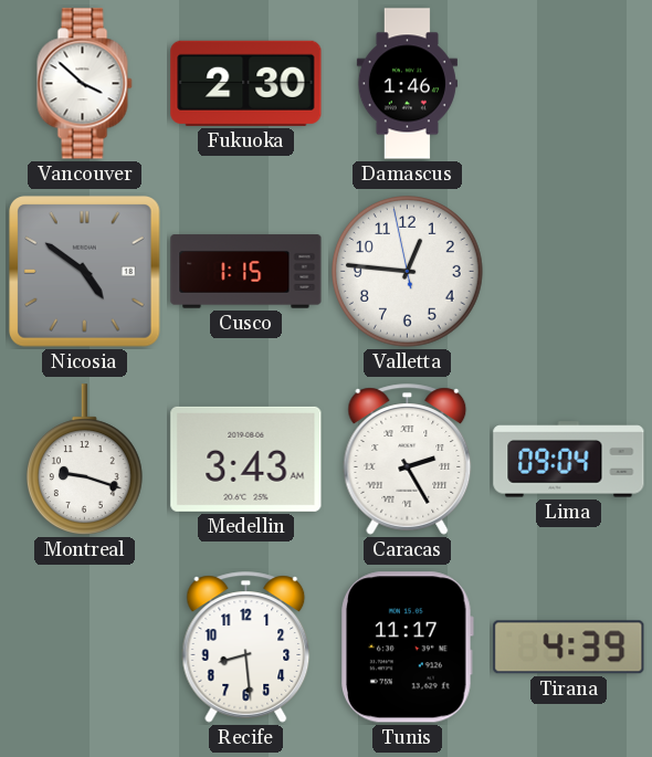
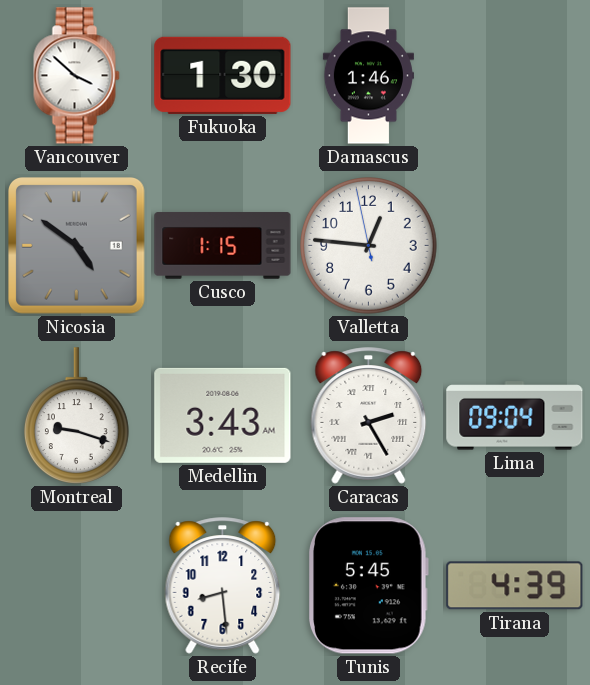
Fukuoka: 2:30 -> 1:30
Tunis: 11:17 -> 5:45
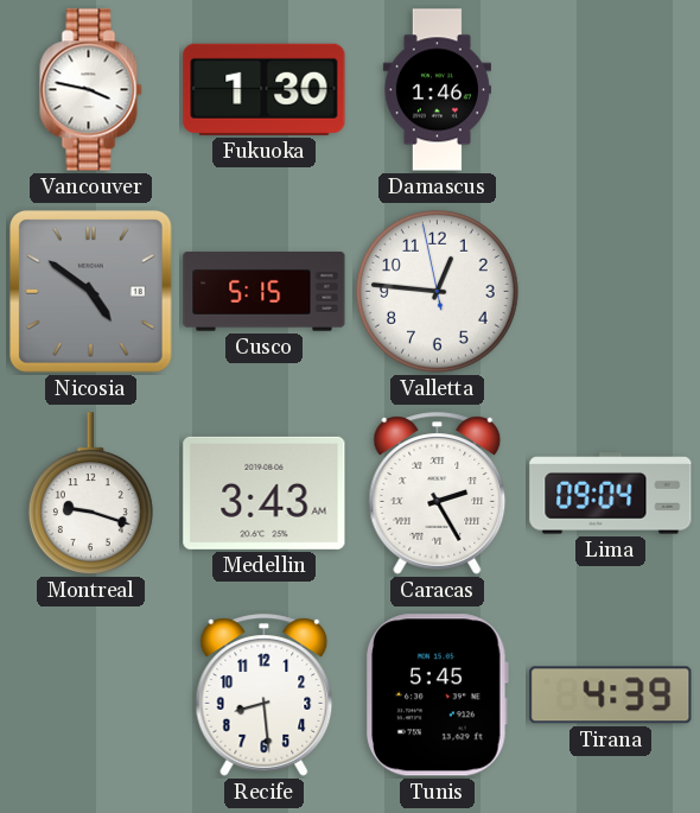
Vancouver: 3:52 -> 3:47
Cusco: 1:15 -> 5:15
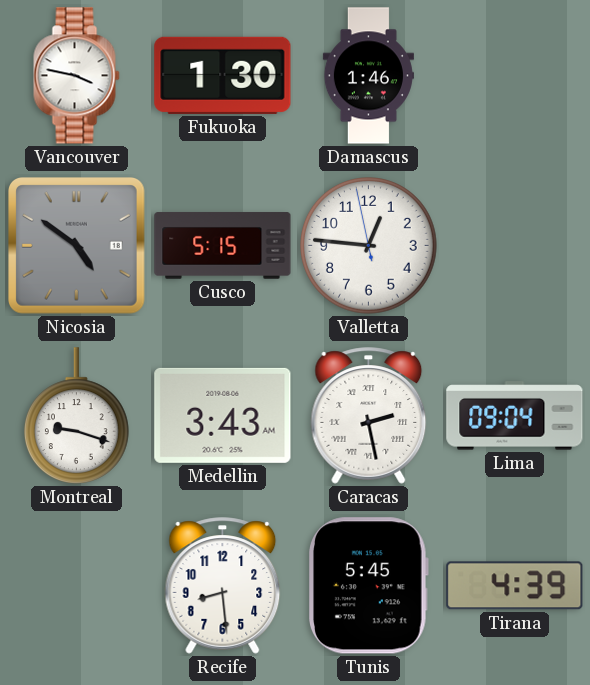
Caracas: 2:25 -> 2:28
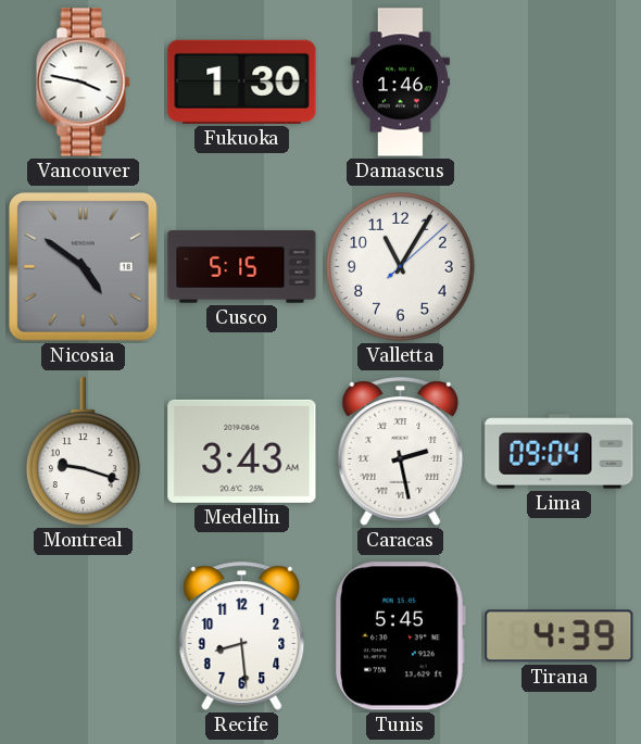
Valletta: 12:45 -> 11:05
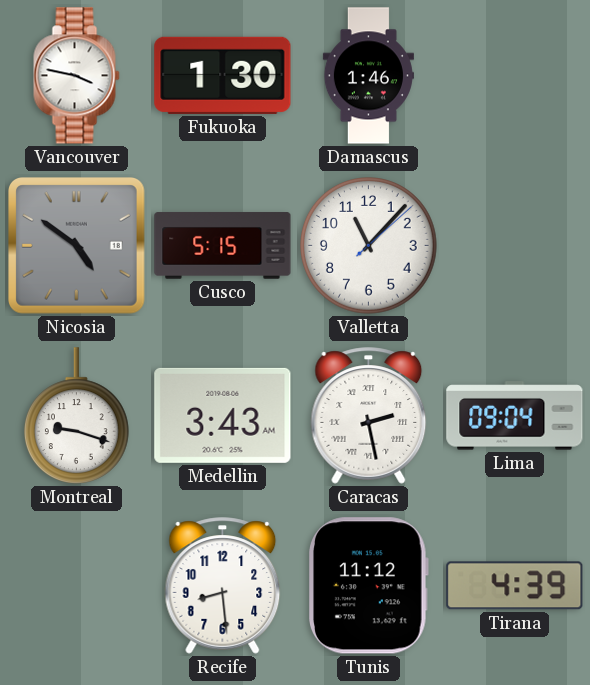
Valletta: 11:05 -> 11:07
Tunis: 5:45 -> 11:12
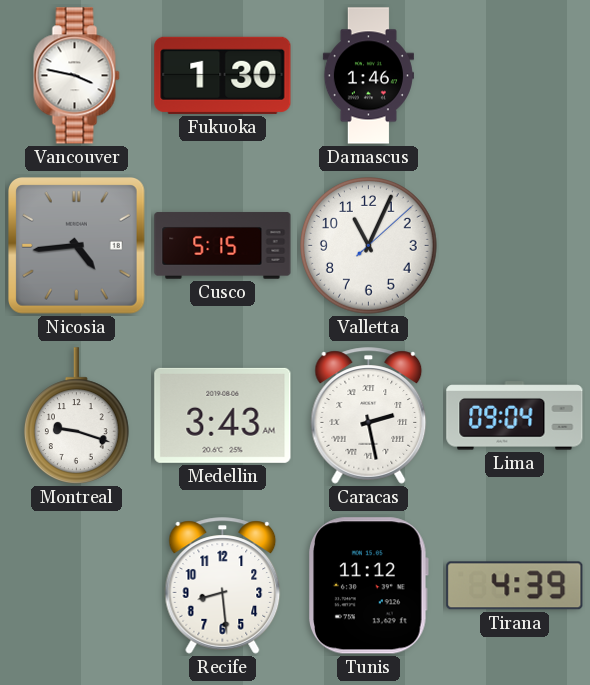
Nicosia: 4:51 -> 4:44
Valletta: 11:07 -> 11:04
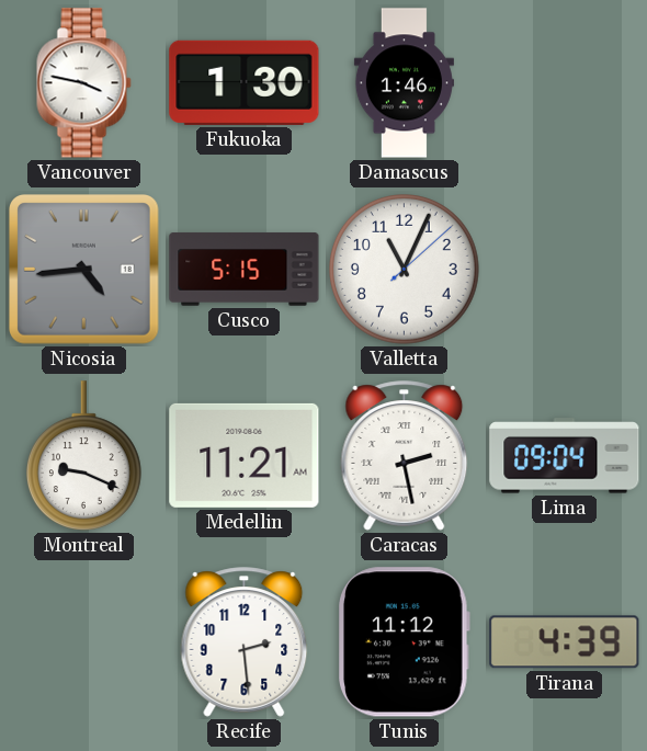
Montreal: 9:18 -> 9:19
Medellin: 3:43 -> 11:21
Recife: 8:29 -> 2:29
